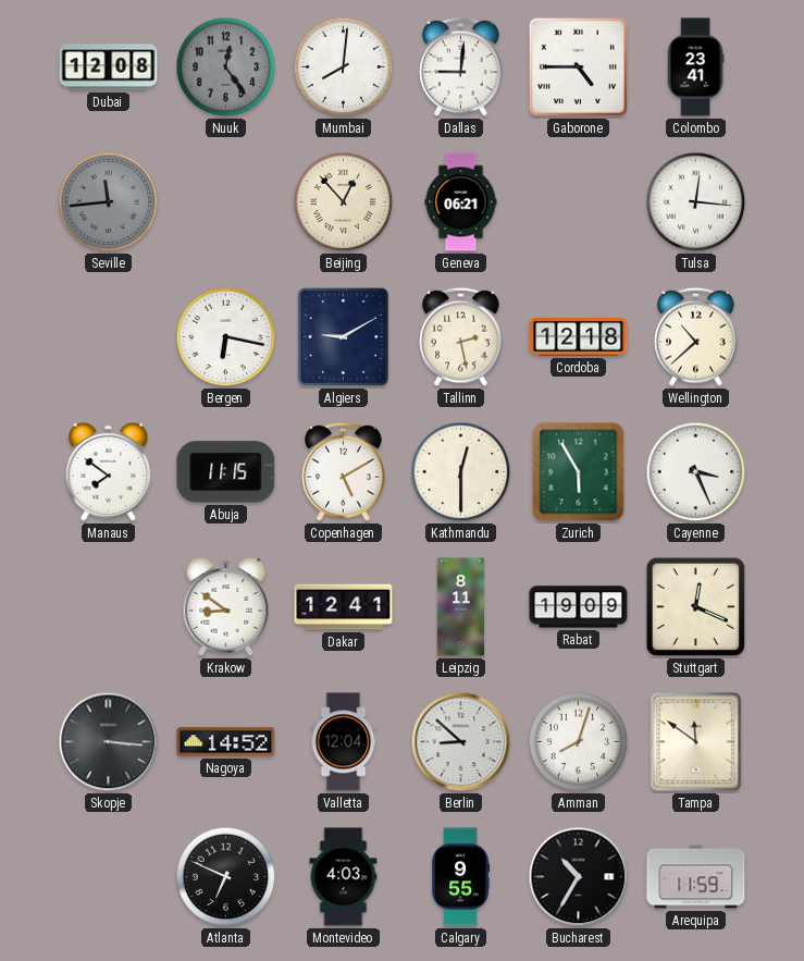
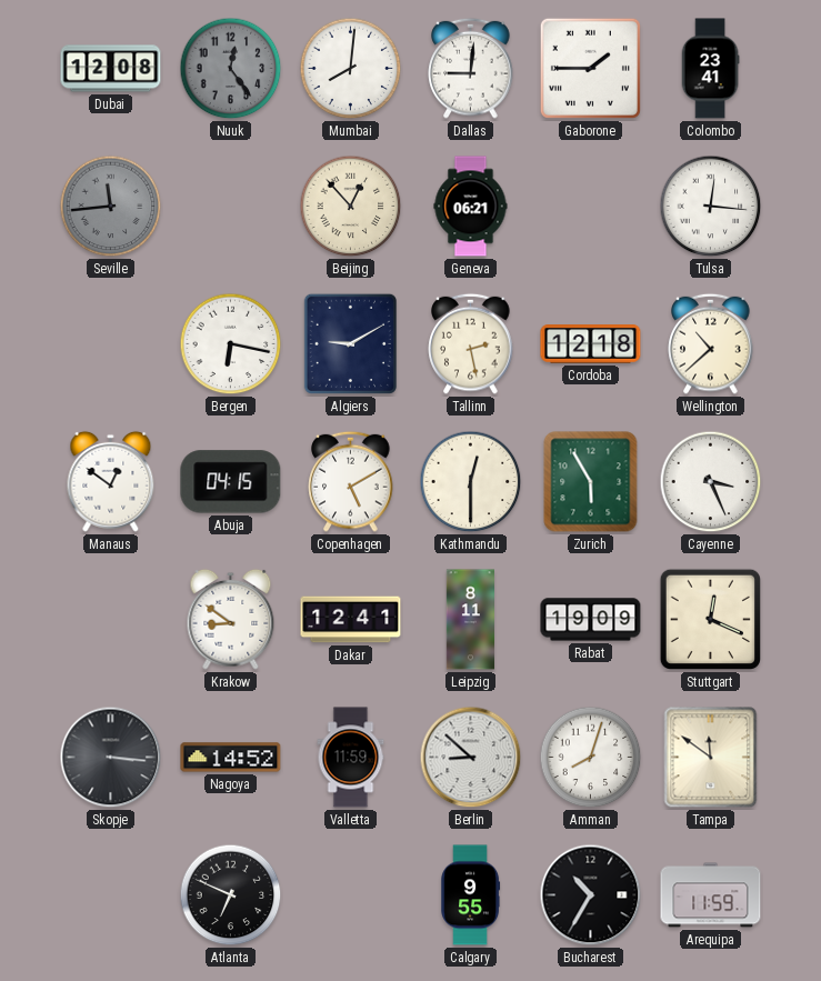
Gaborone: 4:45 -> 1:45
Manaus: 7:51 -> 12:51
Abuja: 11:15 -> 04:15
Valletta: 12:04 -> 11:59
Montevideo: 4:03 -> none
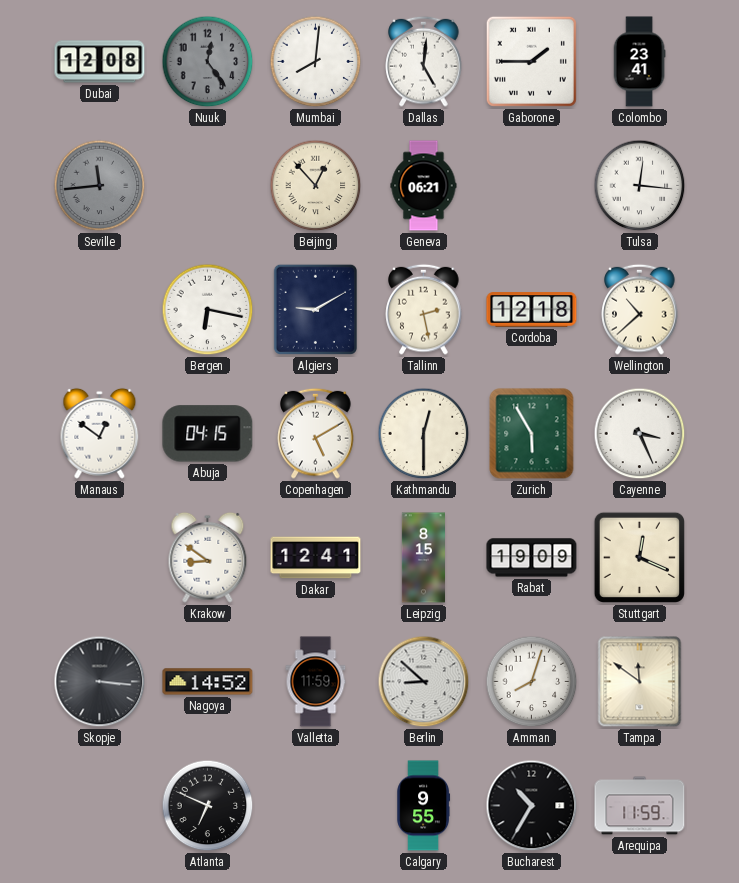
Dallas: 9:01 -> 5:01
Leipzig: 8:11 -> 8:15
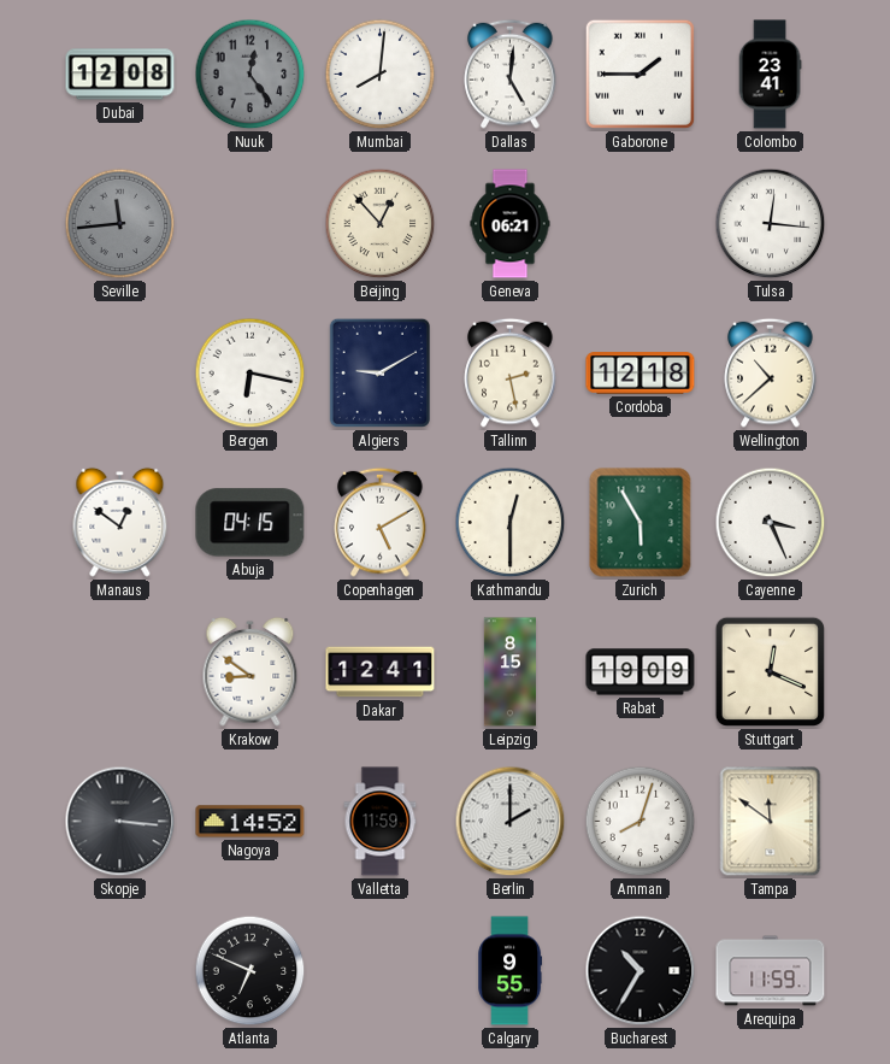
Berlin: 8:52 -> 2:00
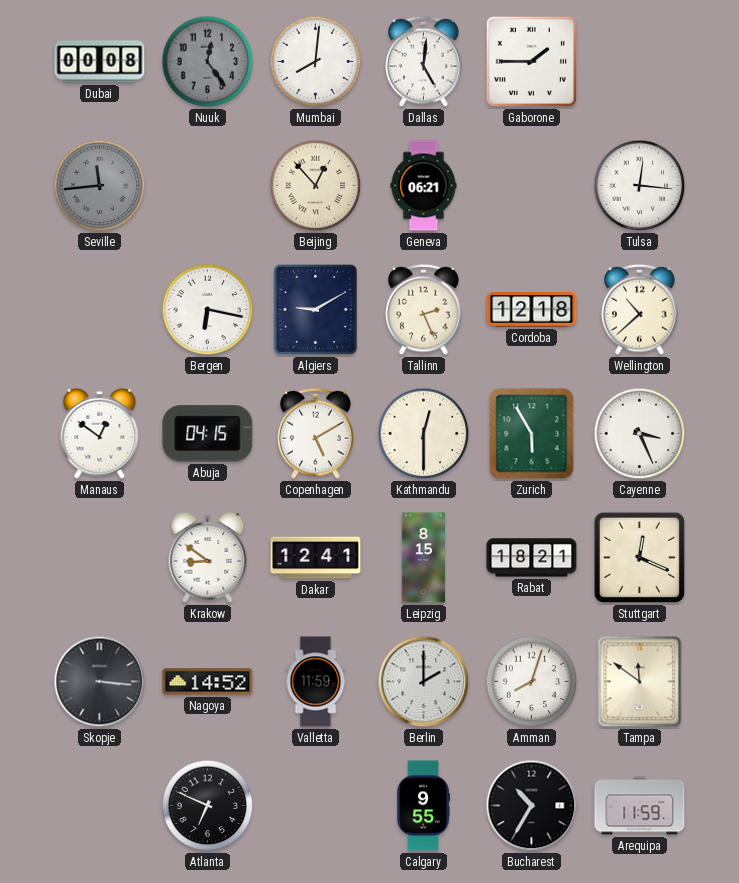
Dubai: 12:08 -> 00:08
Colombo: 23:41 -> none
Tallinn: 2:28 -> 2:26
Rabat: 19:09 -> 18:21
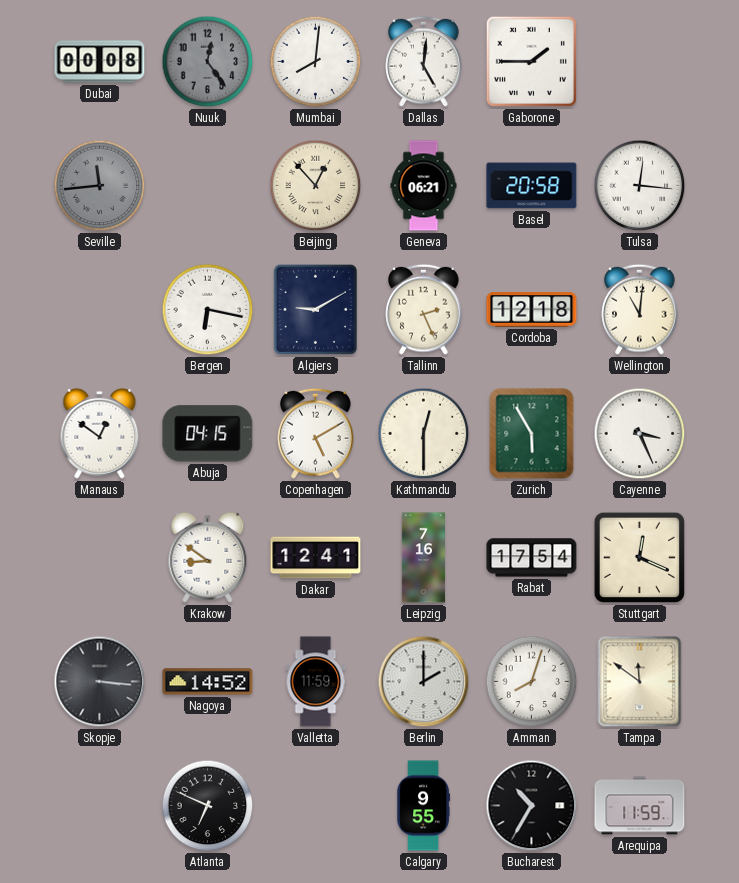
Basel: none -> 20:58
Wellington: 10:38 -> 11:01
Leipzig: 8:15 -> 7:16
Rabat: 18:21 -> 17:54
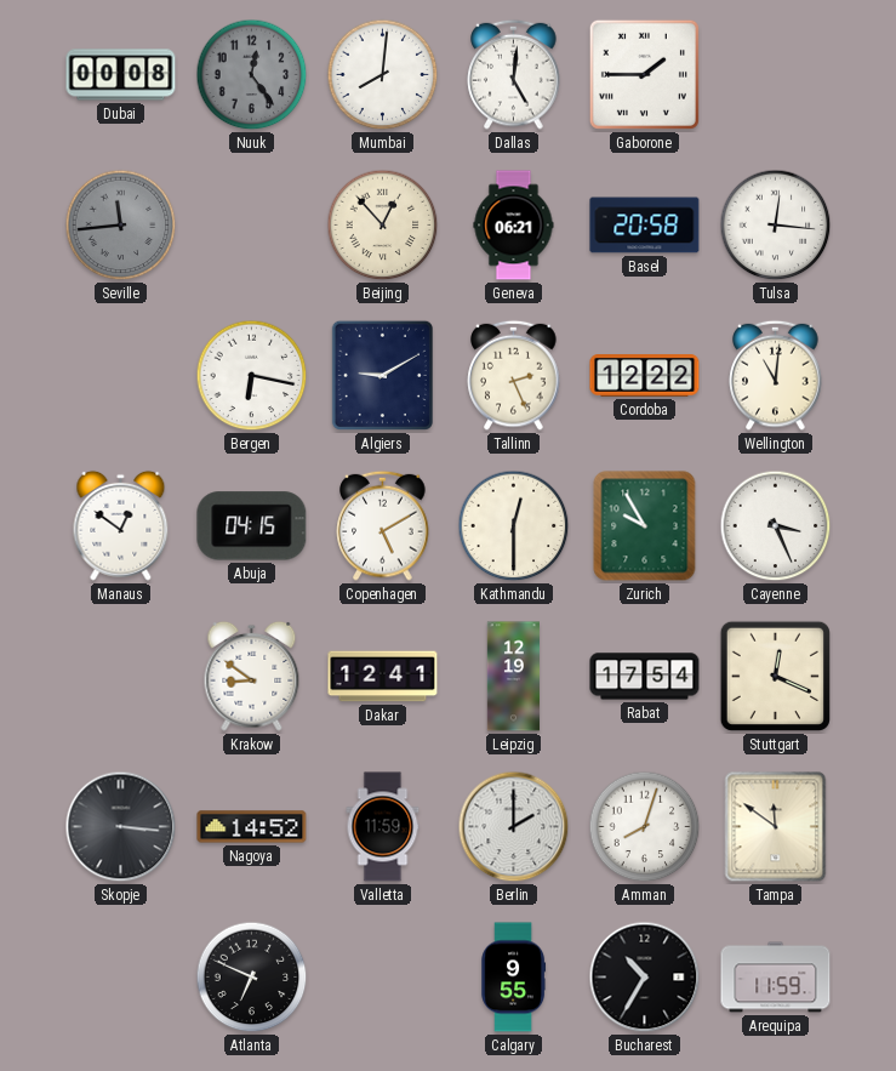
Cordoba: 12:18 -> 12:22
Zurich: 5:55 -> 9:55
Leipzig: 7:16 -> 12:19
